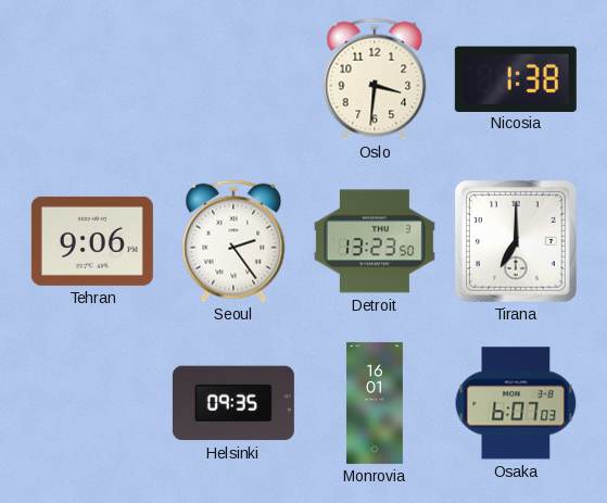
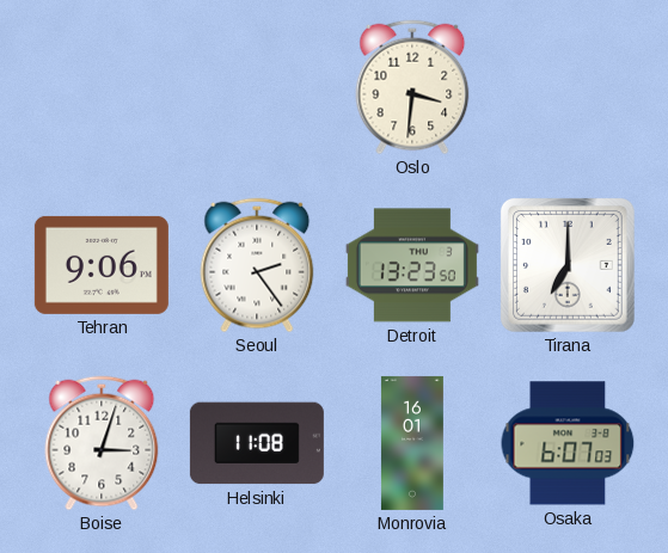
Nicosia: 1:38 -> none
Boise: none -> 3:03
Helsinki: 09:35 -> 11:08
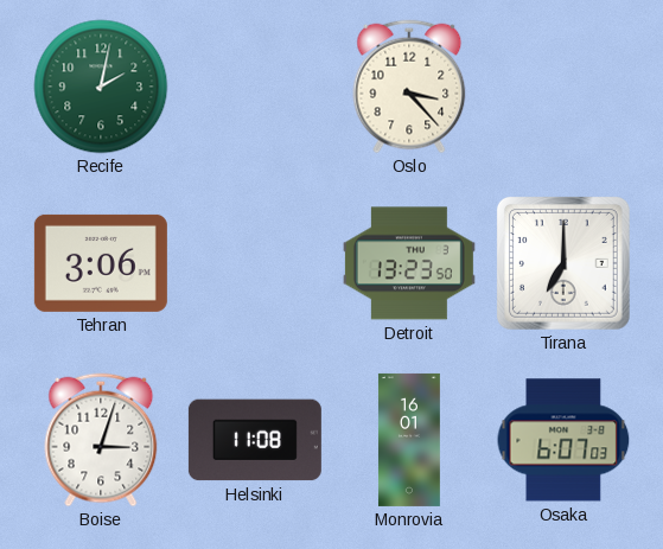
Recife: none -> 2:02
Oslo: 3:31 -> 3:23
Tehran: 9:06 -> 3:06
Seoul: 2:24 -> none
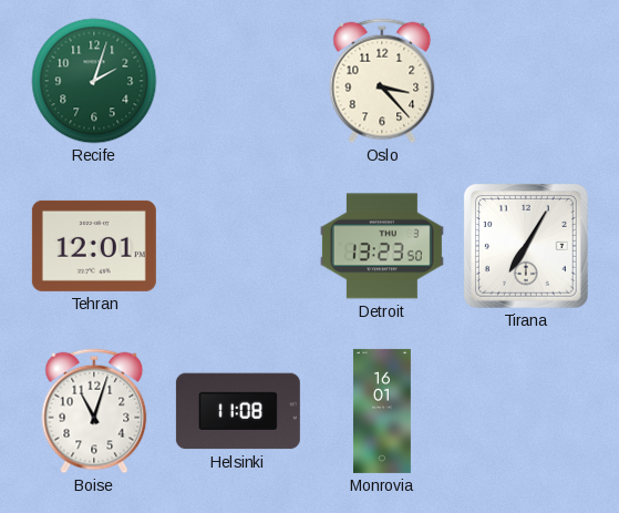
Recife: 2:02 -> 2:03
Tehran: 3:06 -> 12:01
Tirana: 7:00 -> 7:05
Boise: 3:03 -> 11:03
Osaka: 6:07 -> none
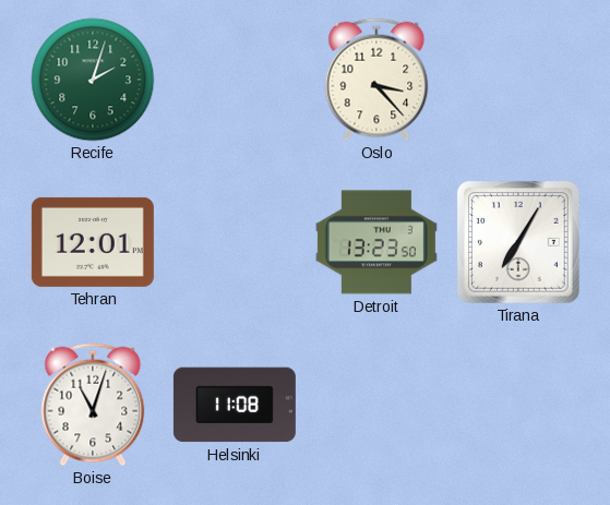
Monrovia: 16:01 -> none
